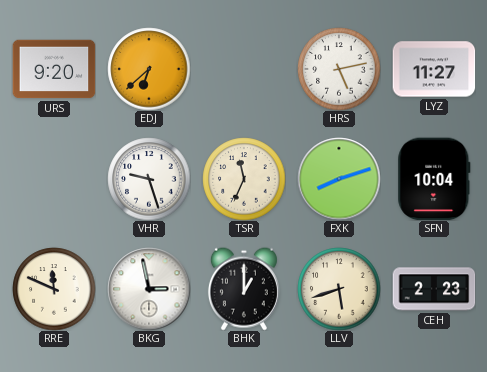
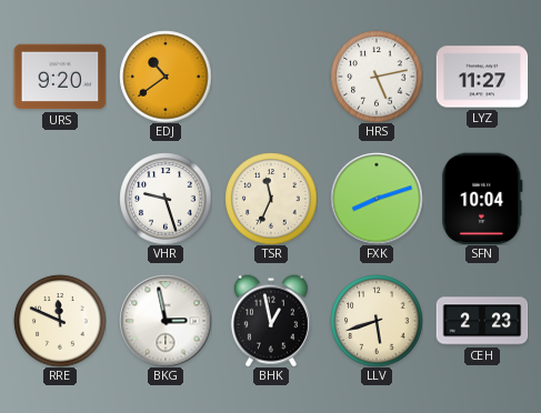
EDJ: 6:38 -> 10:39
BHK: 1:00 -> 12:58
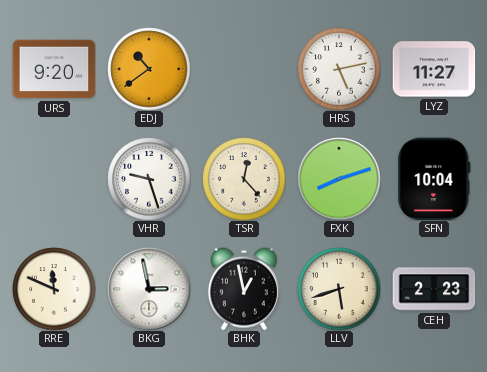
TSR: 11:34 -> 12:23
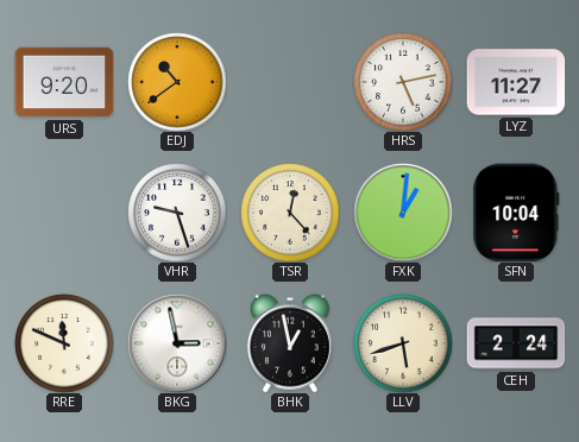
FXK: 8:12 -> 1:01
CEH: 2:23 -> 2:24
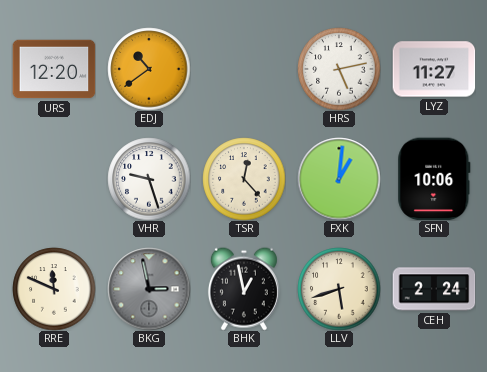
URS: 9:20 -> 12:20
SFN: 10:04 -> 10:06
BKG dial: white -> grey
